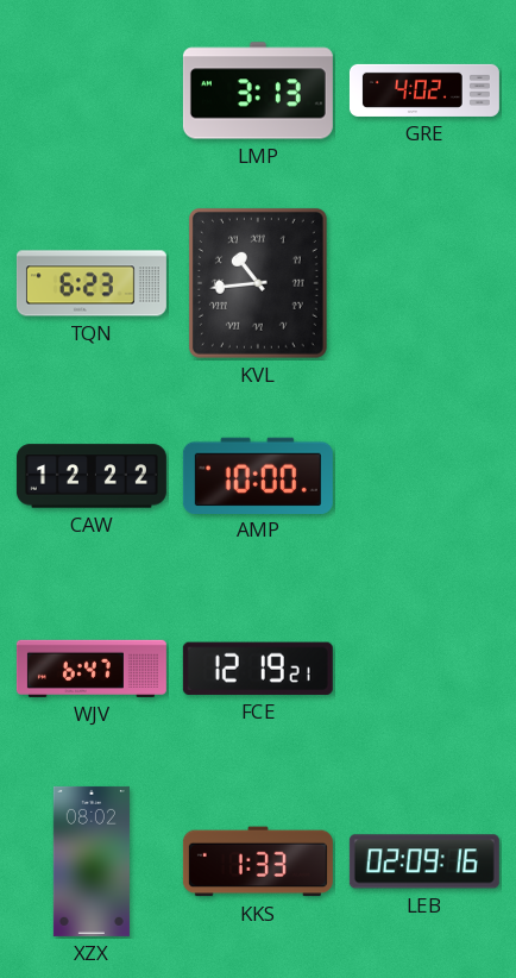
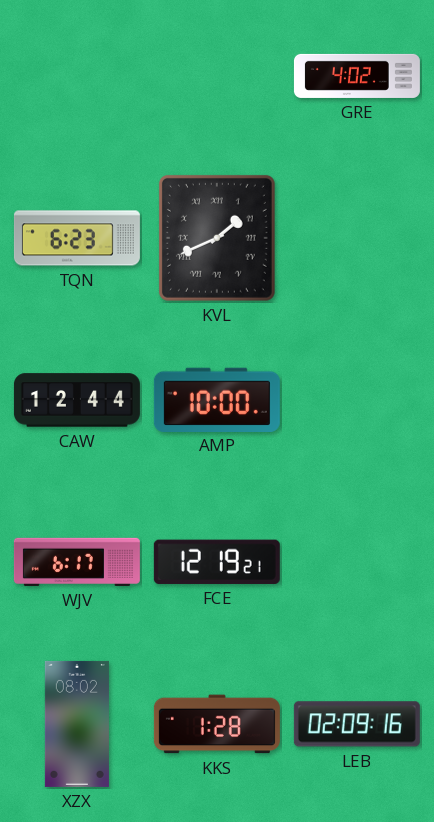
LMP: 3:13 -> none
KVL: 10:44 -> 1:41
CAW: 12:22 -> 12:44
WJV: 6:47 -> 6:17
KKS: 1:33 -> 1:28
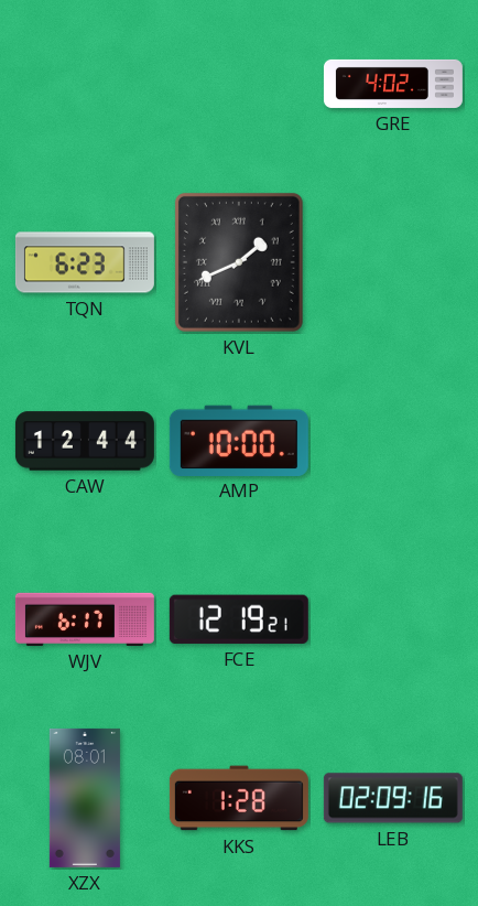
XZX: 08:02 -> 08:01
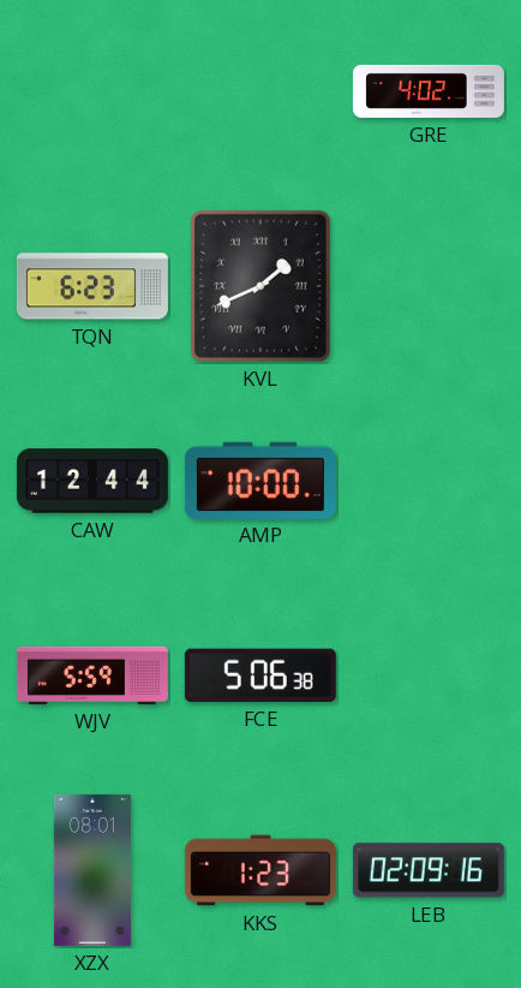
WJV: 6:17 -> 5:59
FCE: 12:19 -> 5:06
KKS: 1:28 -> 1:23
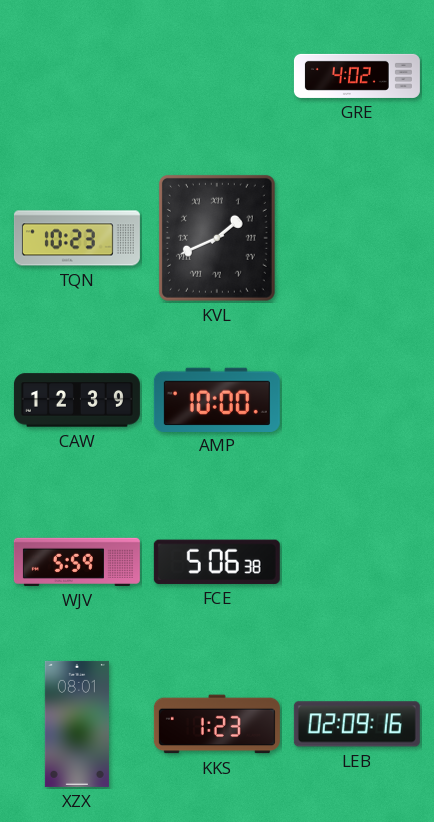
TQN: 6:23 -> 10:23
CAW: 12:44 -> 12:39
